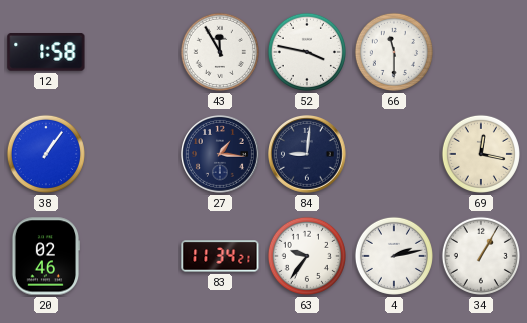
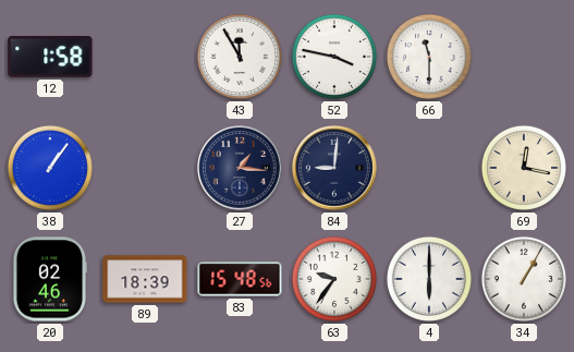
89: none -> 18:39
83: 11:34 -> 15:48
4: 2:13 -> 6:00
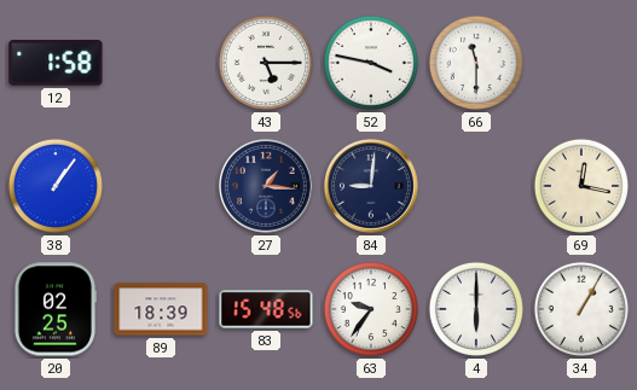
43: 11:55 -> 5:15
20: 02:46 -> 02:25
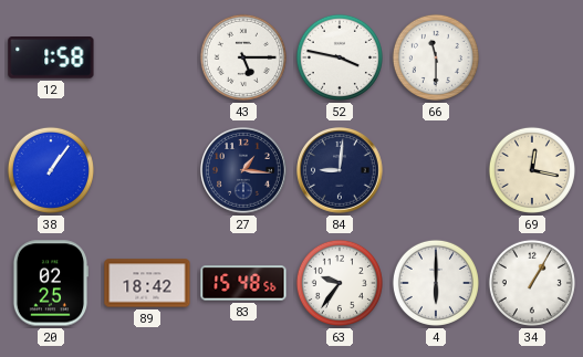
89: 18:39 -> 18:42
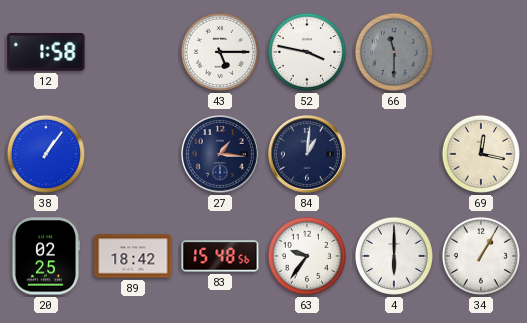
66 dial: white -> grey
84: 9:01 -> 1:01
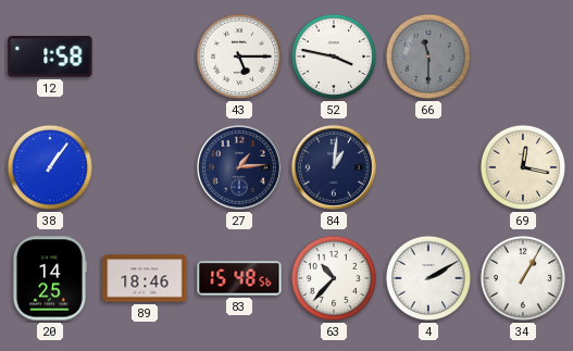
27: 1:16 -> 1:14
20: 02:25 -> 14:25
89: 18:42 -> 18:46
63: 9:36 -> 10:37
4: 6:00 -> 2:10
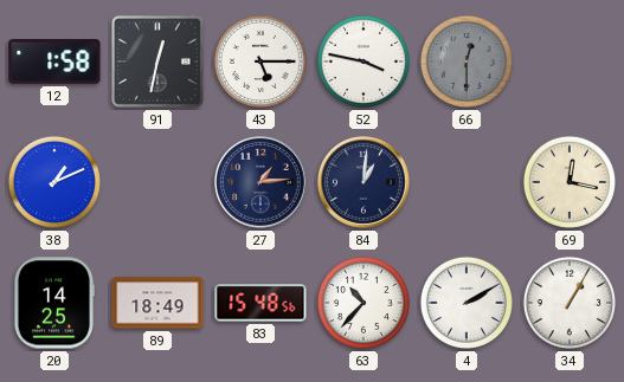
91: none -> 12:32
66: 11:30 -> 12:30
38: 1:06 -> 1:11
89: 18:46 -> 18:49
